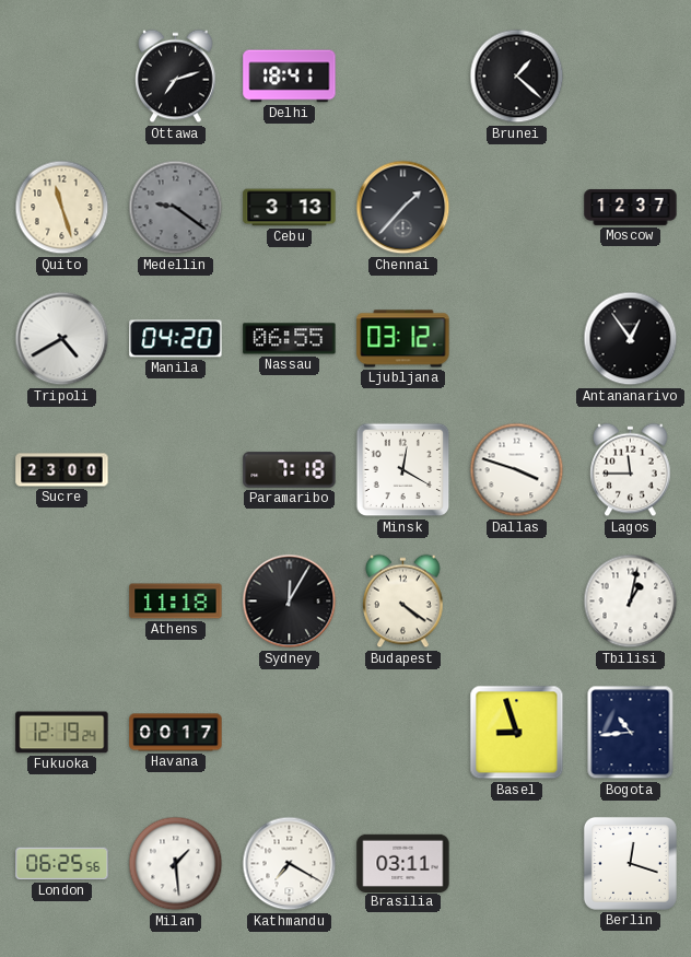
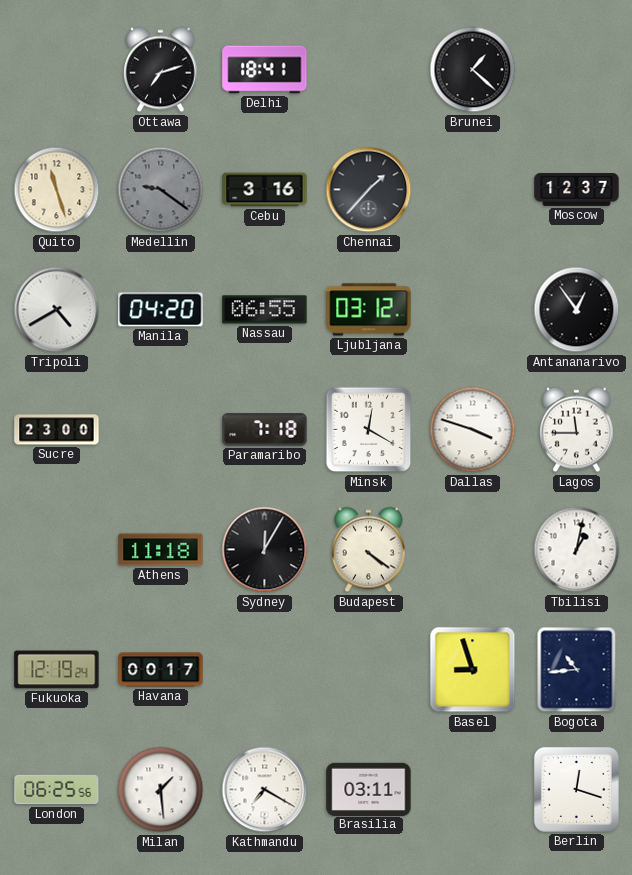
Cebu: 3:13 -> 3:16
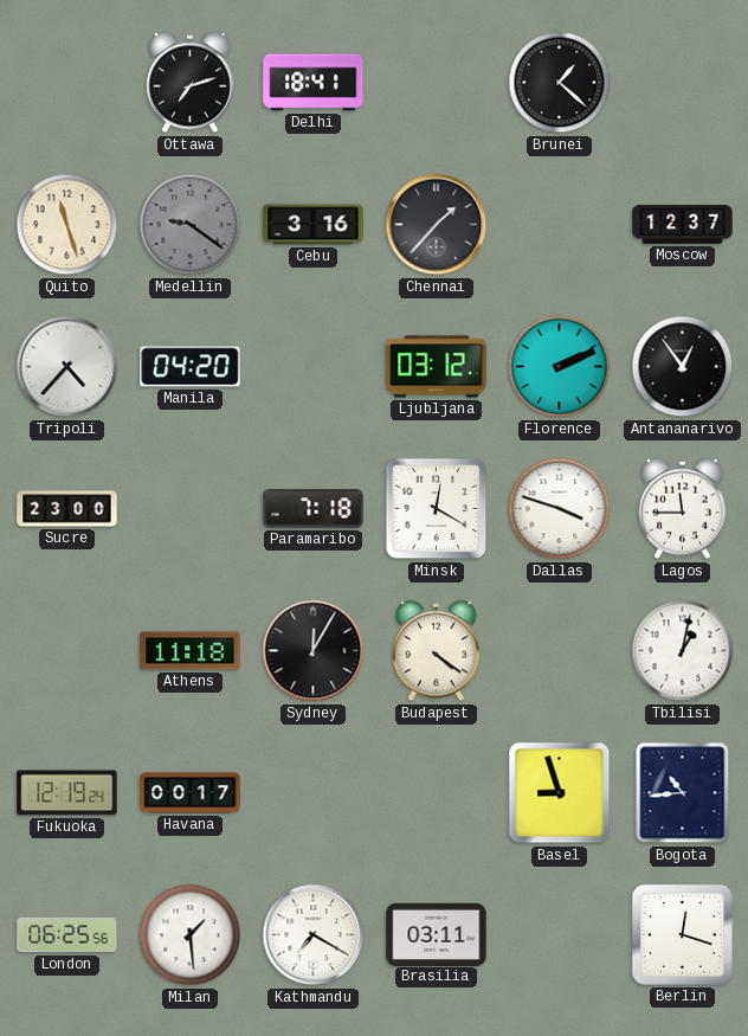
Tripoli: 4:40 -> 4:37
Nassau: 06:55 -> none
Florence: none -> 2:11
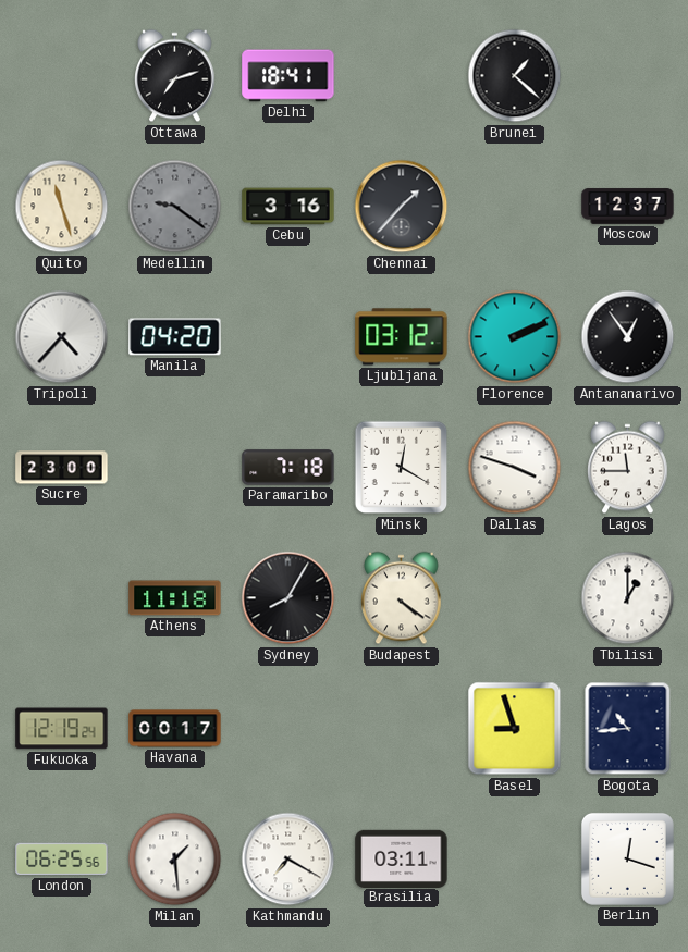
Sydney: 12:05 -> 8:05
Tbilisi: 1:02 -> 1:00
